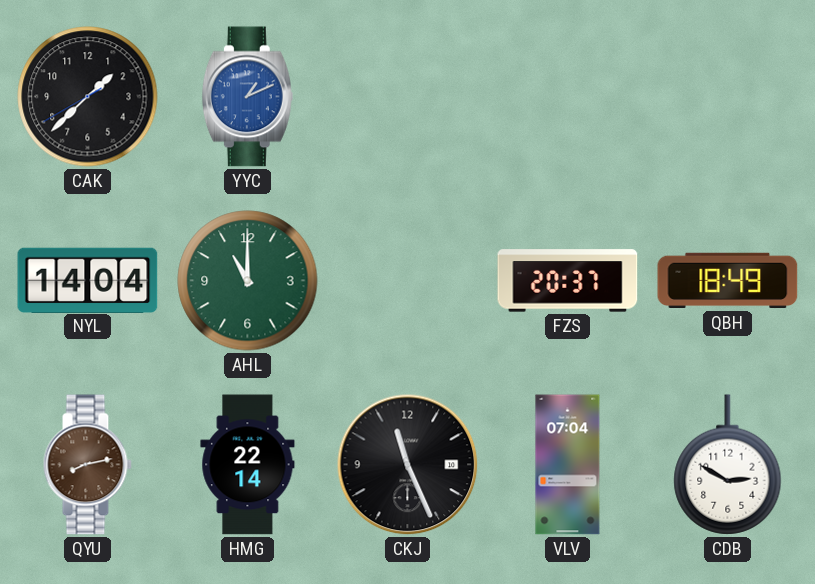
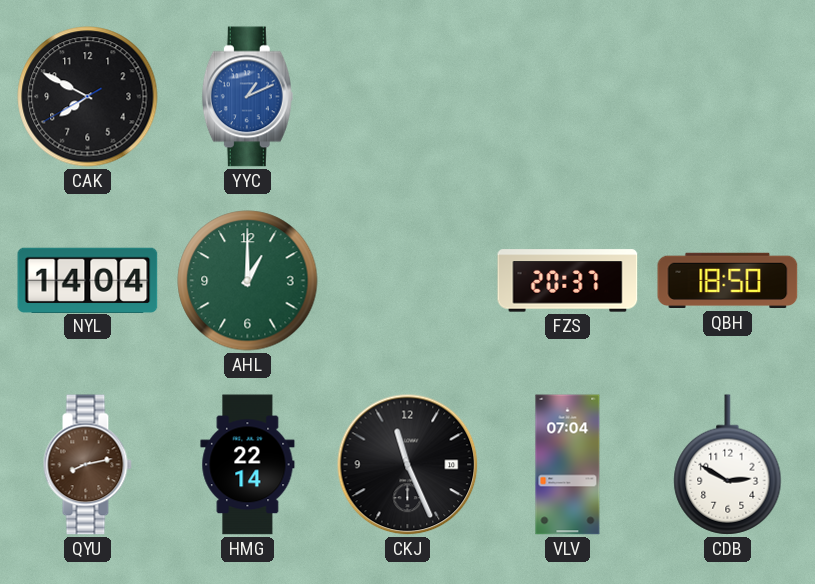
CAK: 1:37 -> 7:49
AHL: 11:00 -> 1:00
QBH: 18:49 -> 18:50
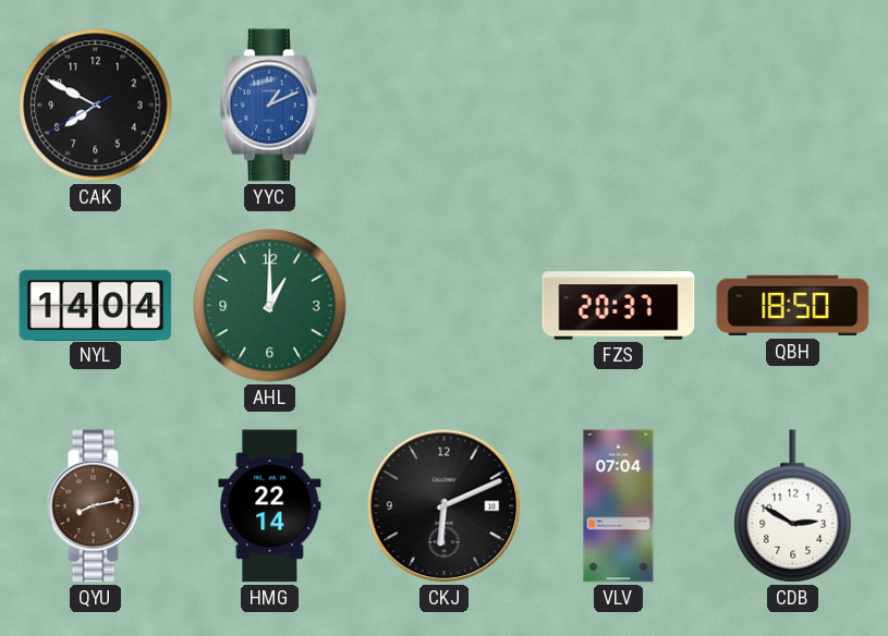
CKJ: 11:26 -> 6:11
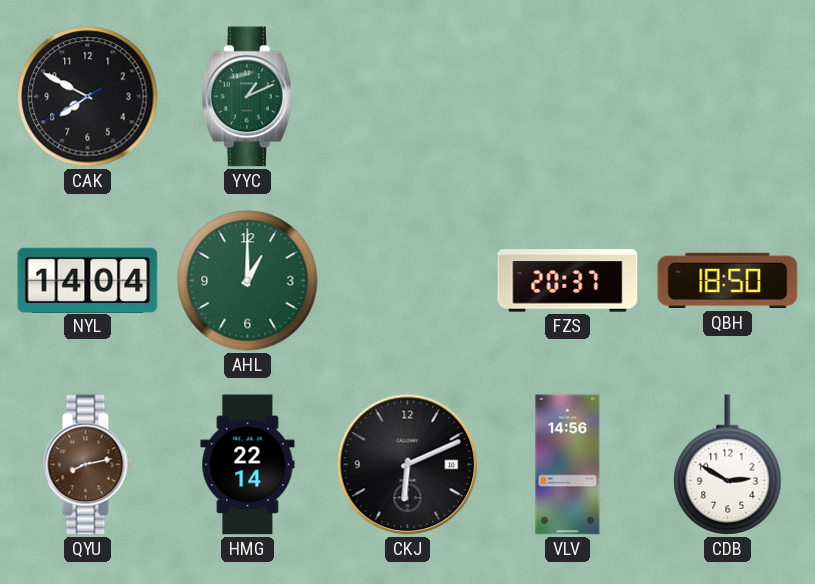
YYC dial: blue -> green
VLV: 07:04 -> 14:56
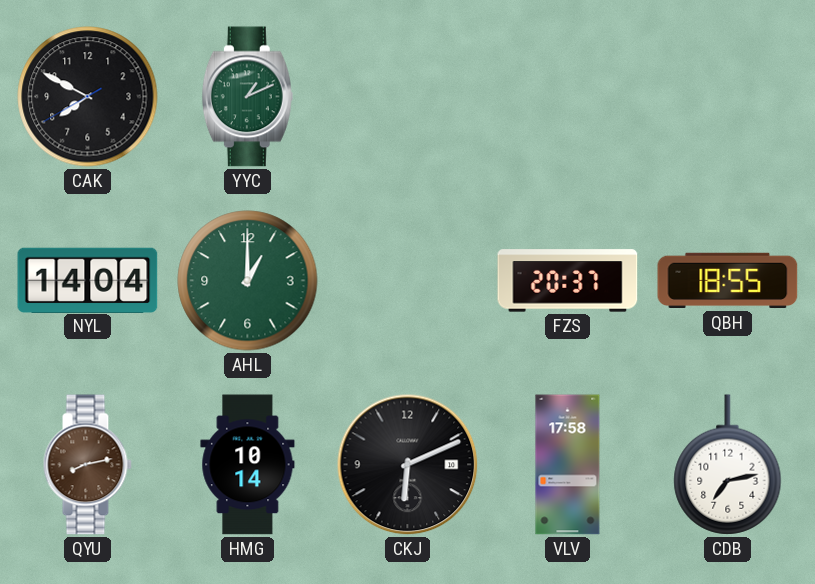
QBH: 18:50 -> 18:55
HMG: 22:14 -> 10:14
VLV: 14:56 -> 17:58
CDB: 2:50 -> 7:13
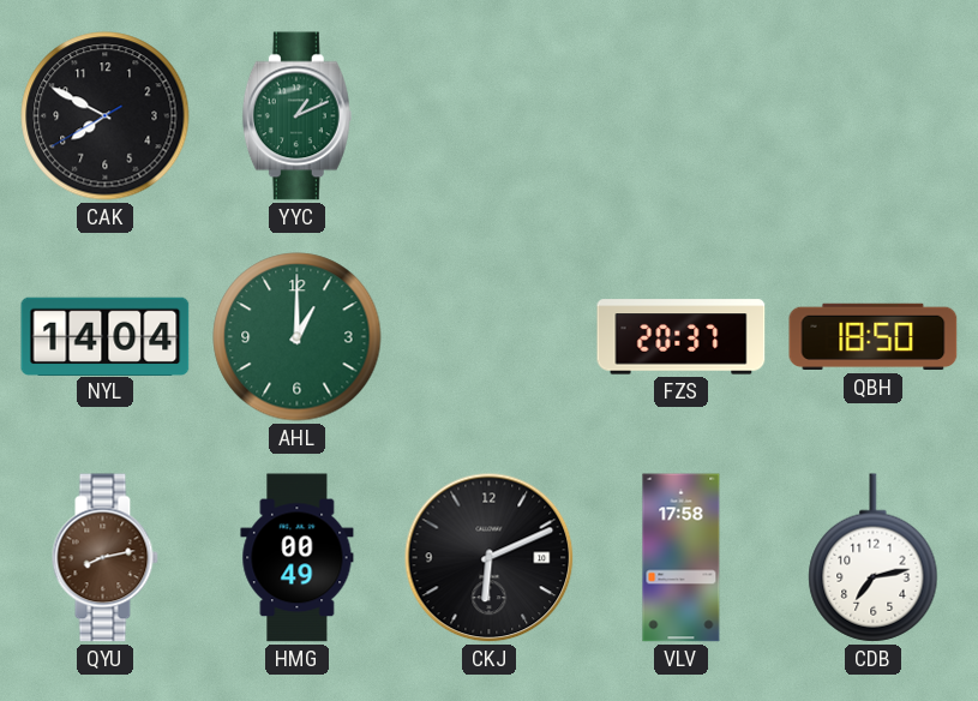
QBH: 18:55 -> 18:50
HMG: 10:14 -> 00:49
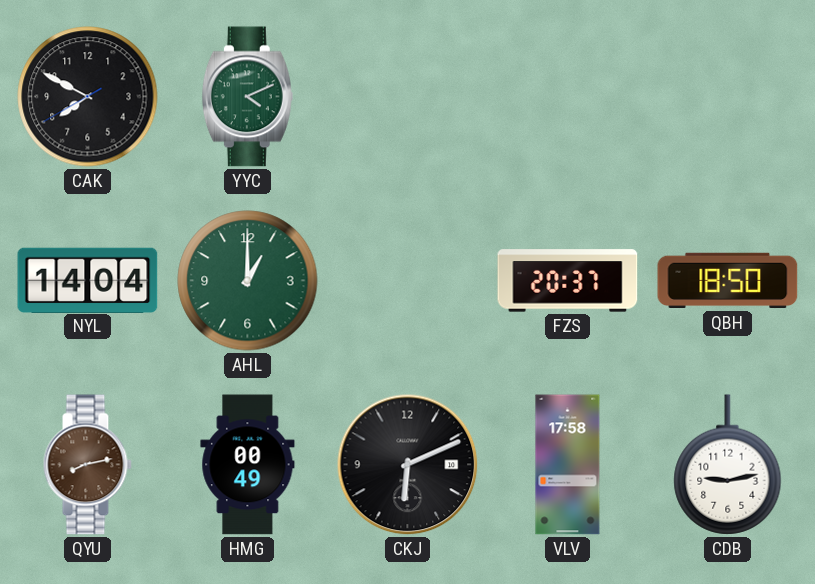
YYC: 1:11 -> 4:11
CDB: 7:13 -> 9:13
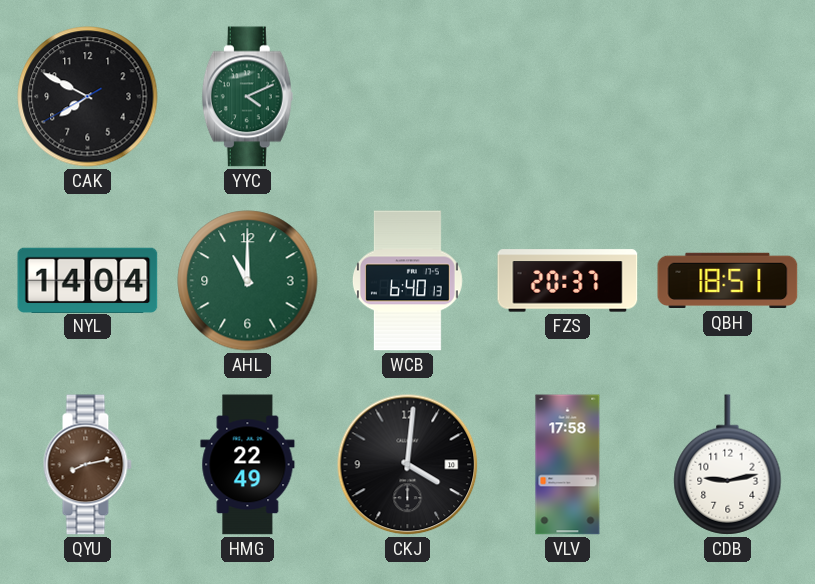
AHL: 1:00 -> 11:00
WCB: none -> 6:40
QBH: 18:50 -> 18:51
HMG: 00:49 -> 22:49
CKJ: 6:11 -> 4:01
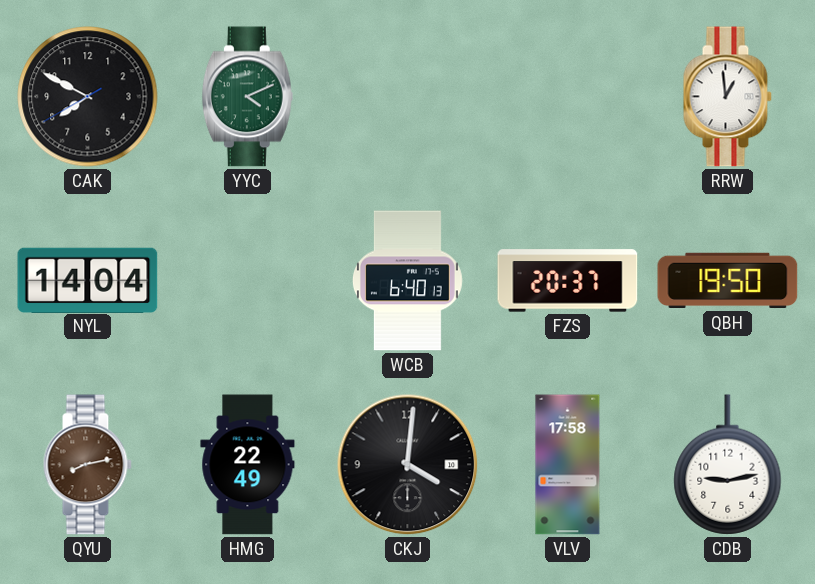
RRW: none -> 12:59
AHL: 11:00 -> none
QBH: 18:51 -> 19:50
